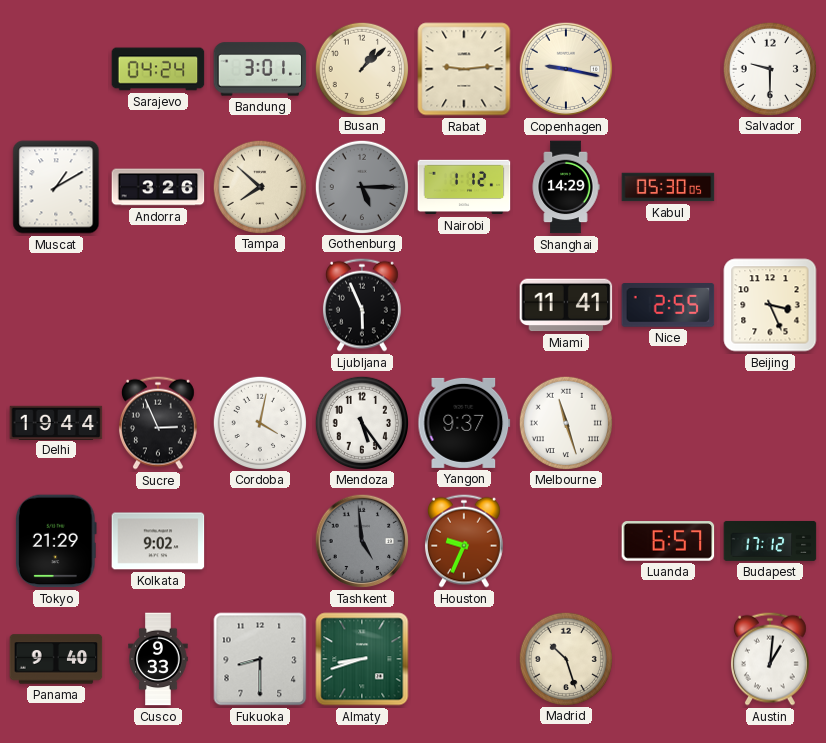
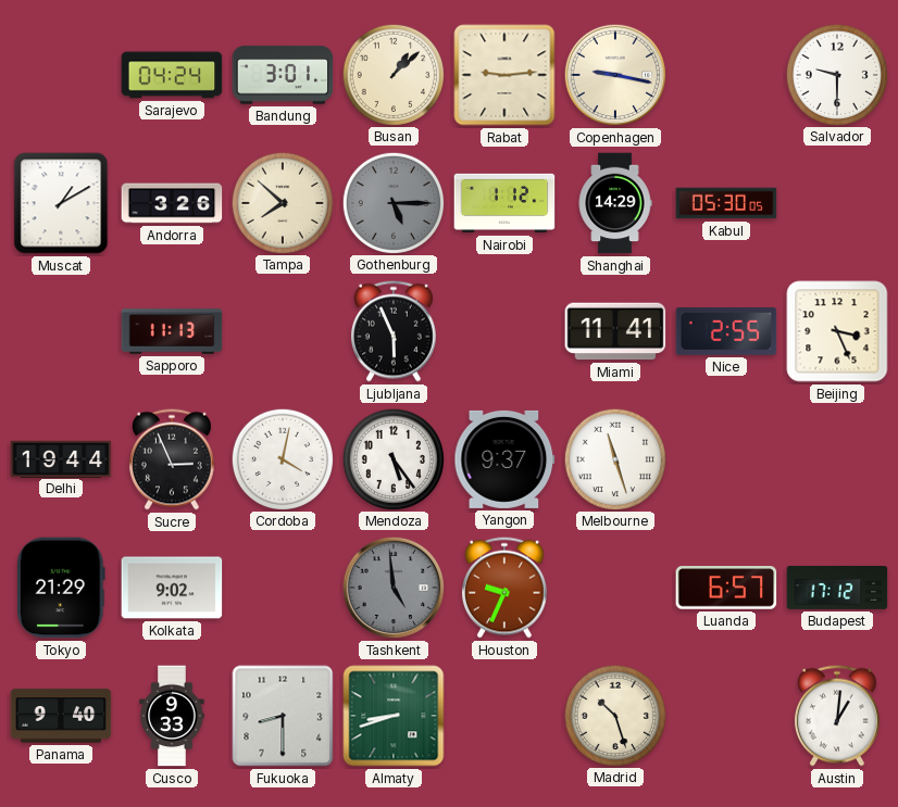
Sapporo: none -> 11:13
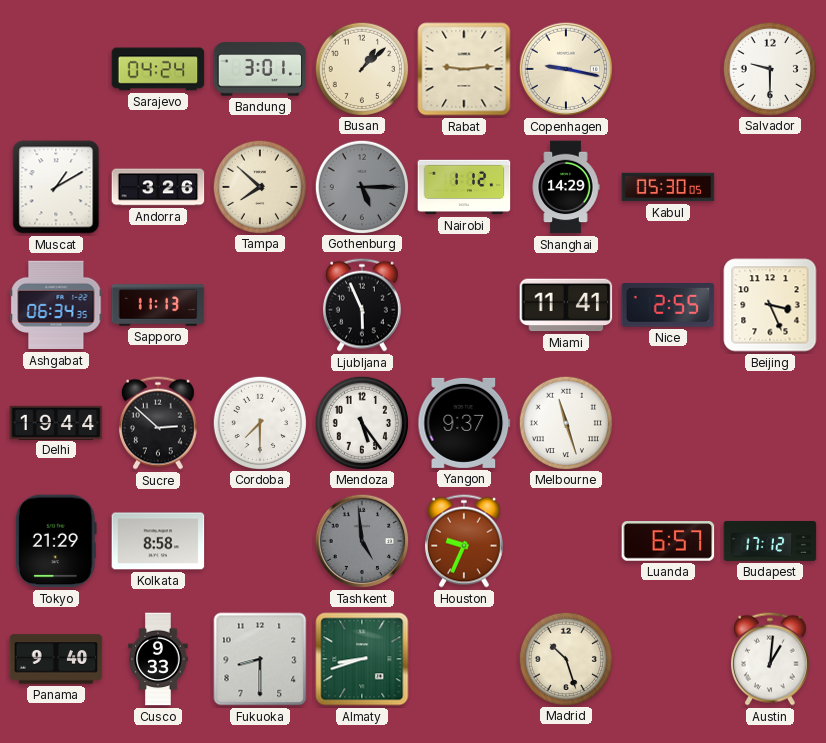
Ashgabat: none -> 06:34
Sucre: 2:56 -> 2:52
Cordoba: 4:02 -> 7:30
Kolkata: 9:02 -> 8:58
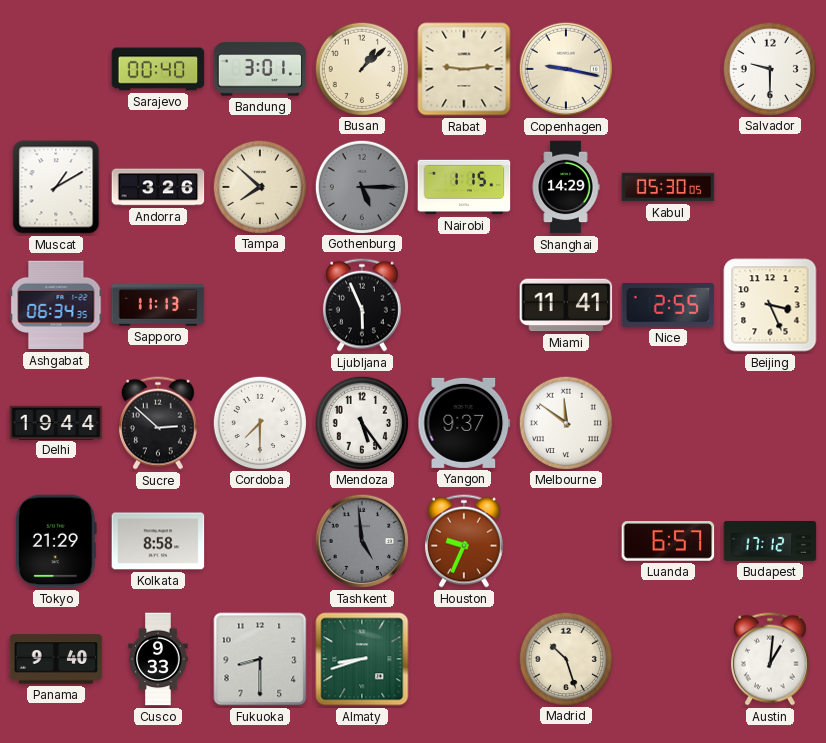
Sarajevo: 04:24 -> 00:40
Nairobi: 1:12 -> 1:15
Melbourne: 11:27 -> 11:51
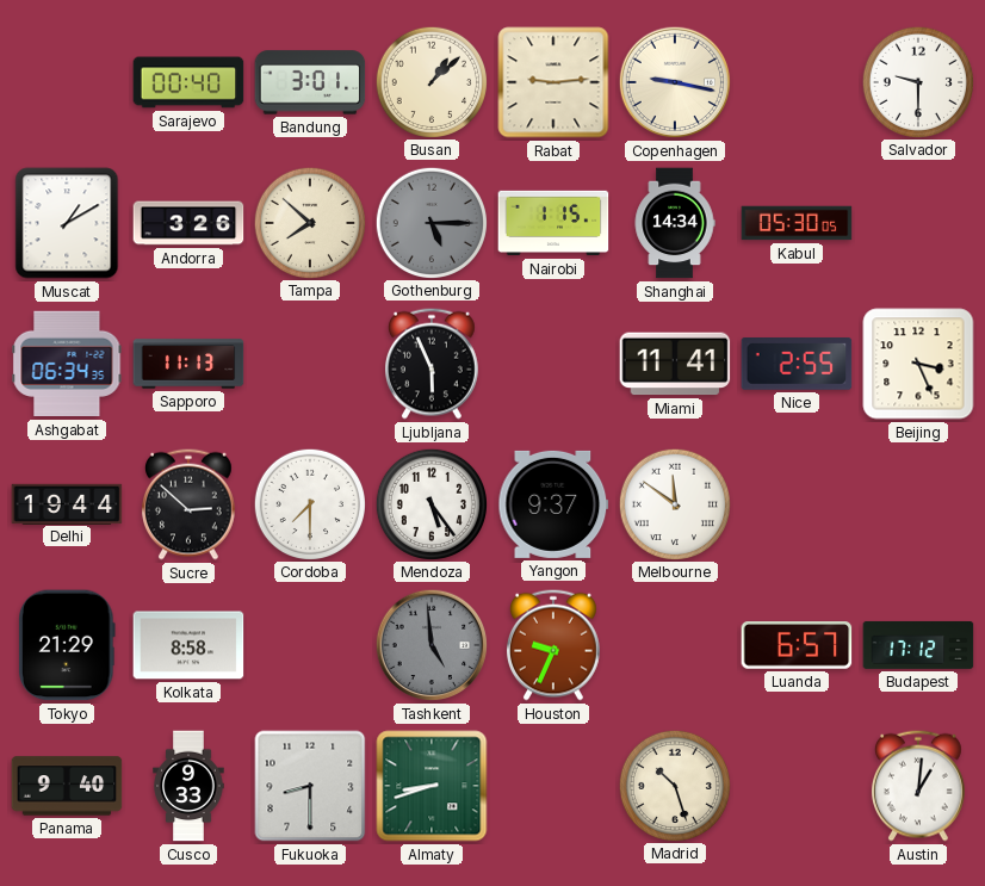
Shanghai: 14:29 -> 14:34
